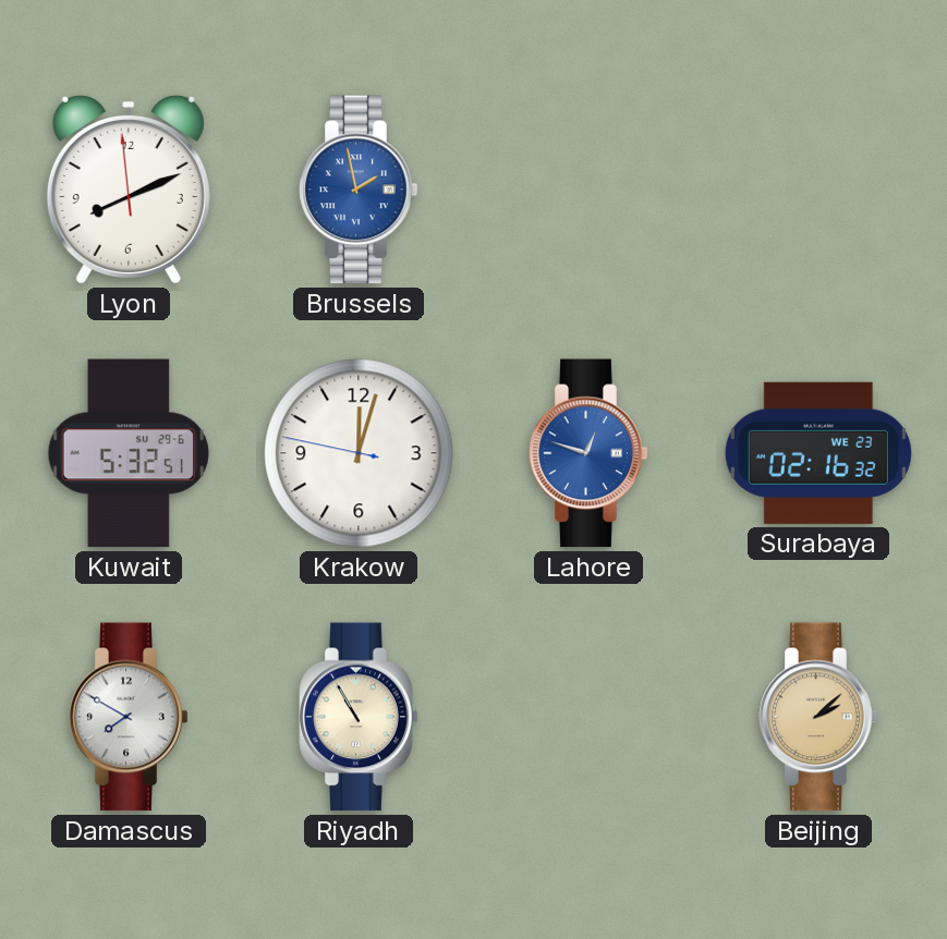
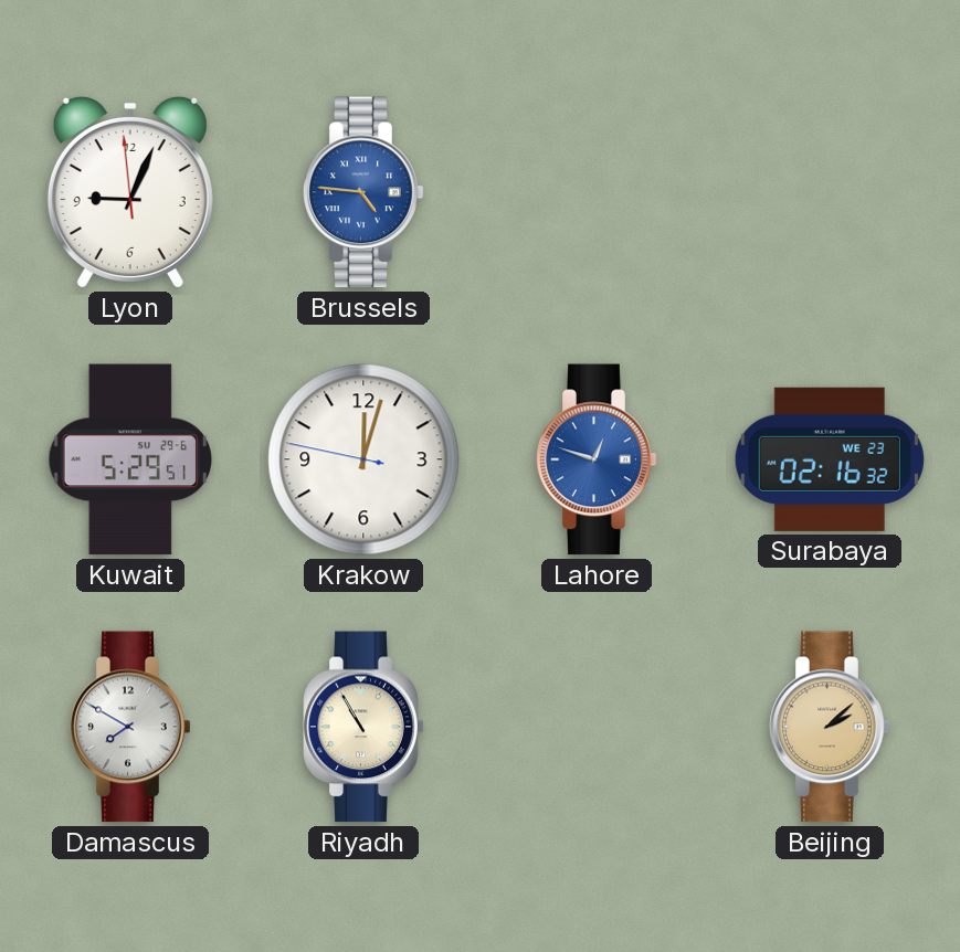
Lyon: 8:10 -> 9:03
Brussels: 1:58 -> 4:46
Kuwait: 5:32 -> 5:29
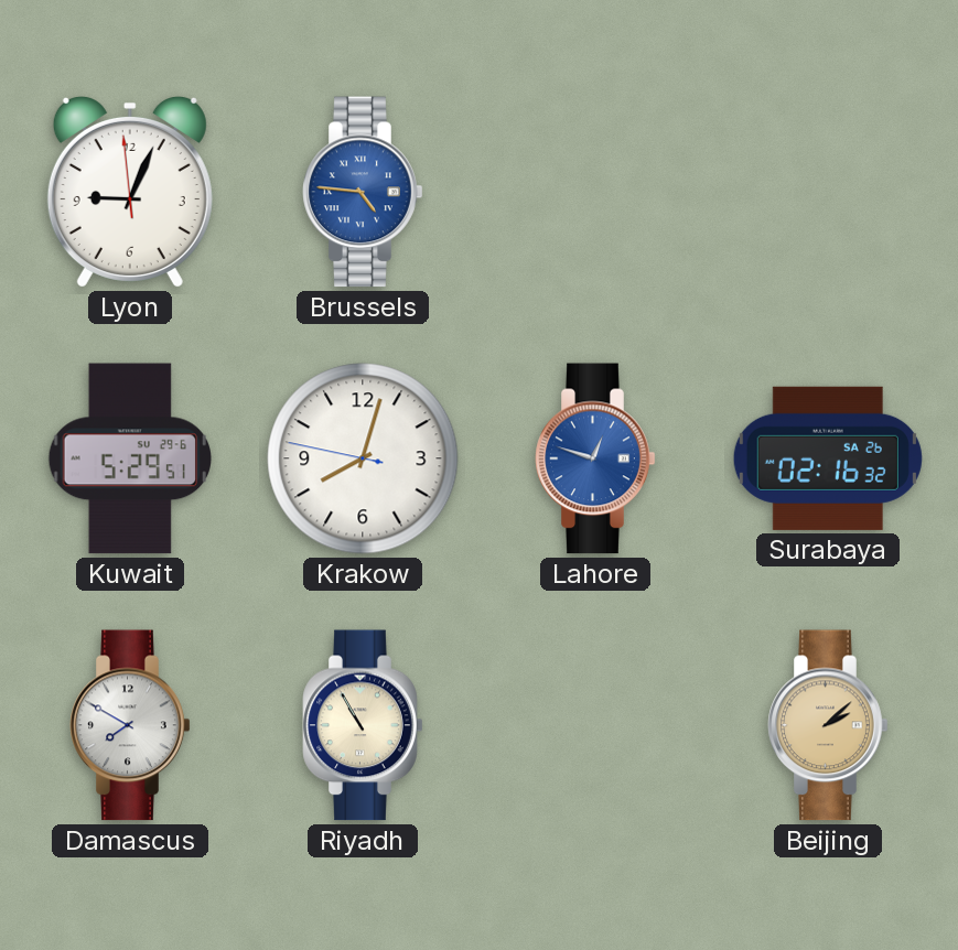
Krakow: 12:02 -> 8:02
Surabaya date: WE 23 -> SA 26
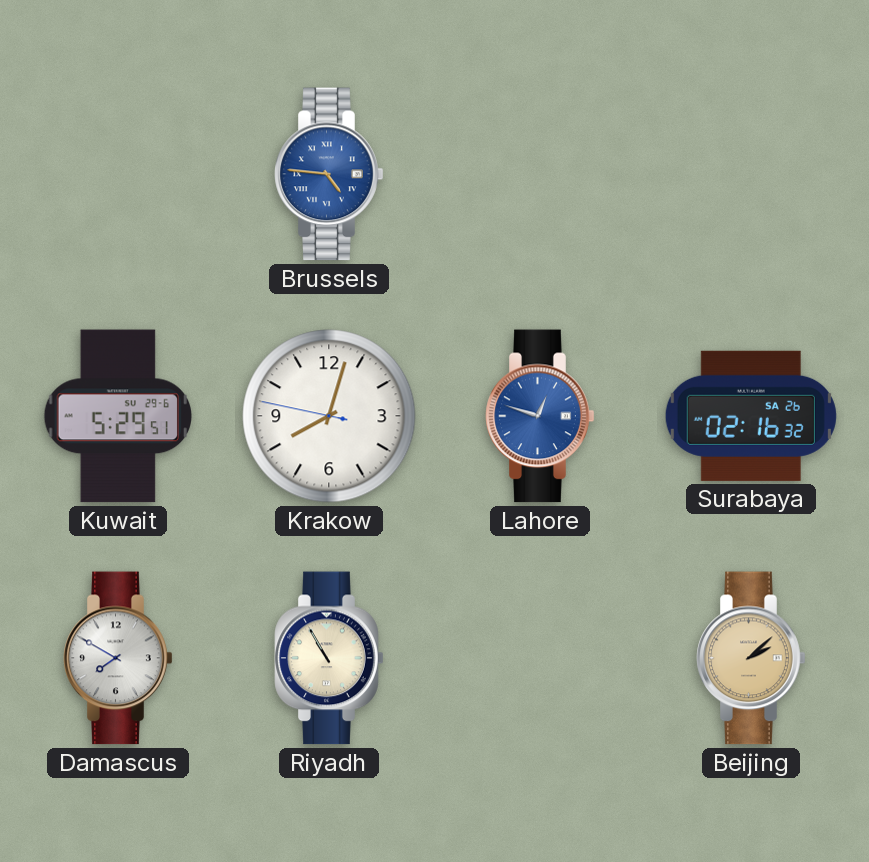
Lyon: 9:03 -> none
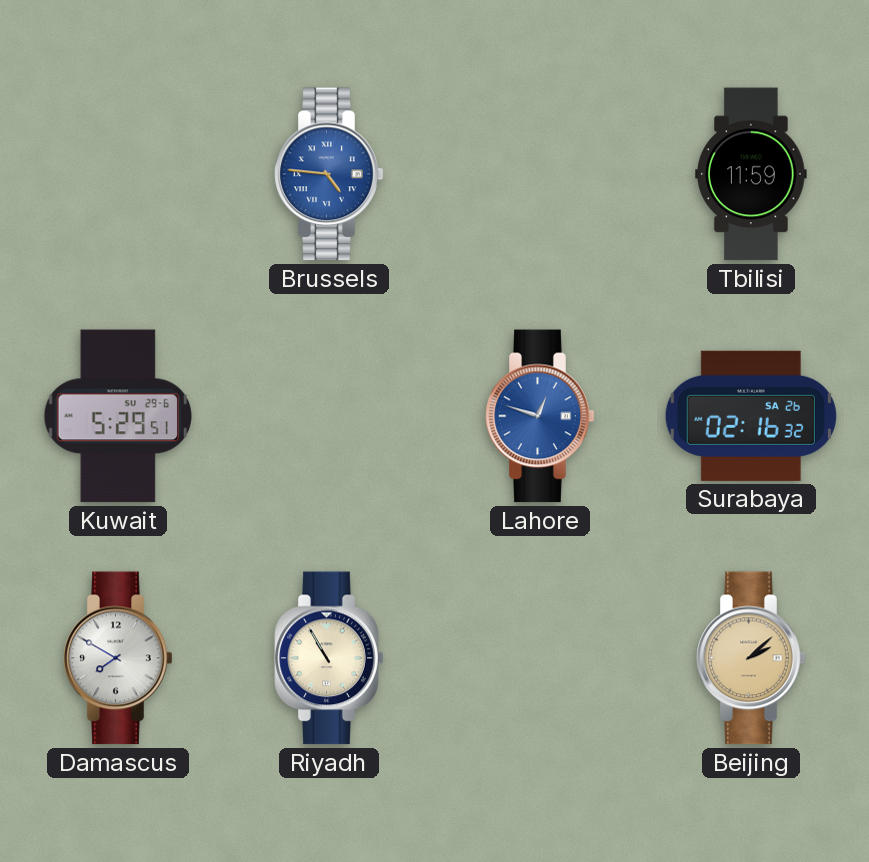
Tbilisi: none -> 11:59
Krakow: 8:02 -> none
